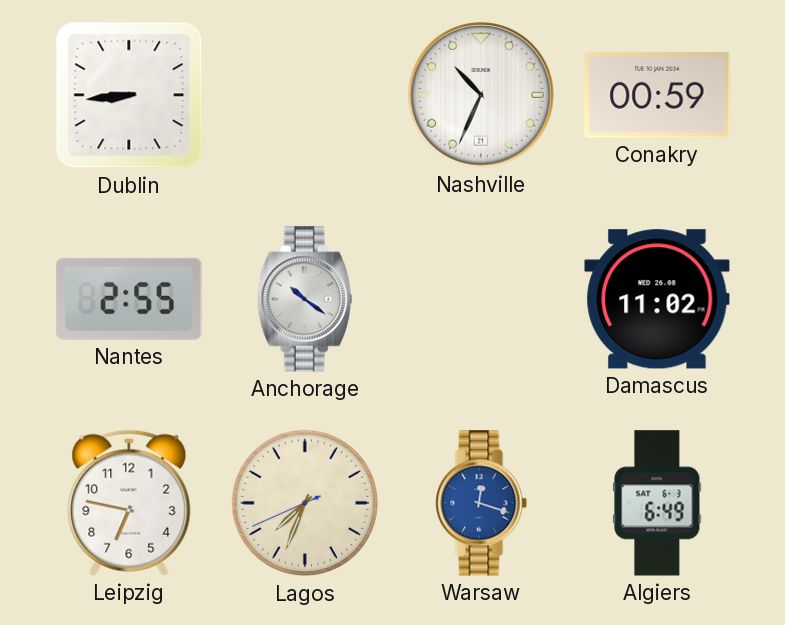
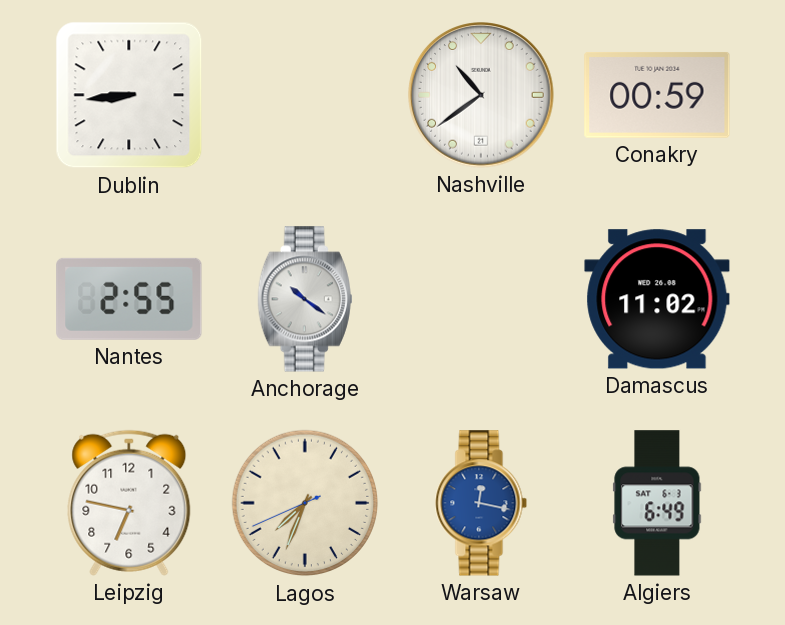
Nashville: 10:34 -> 10:39
Warsaw: 12:18 -> 12:17
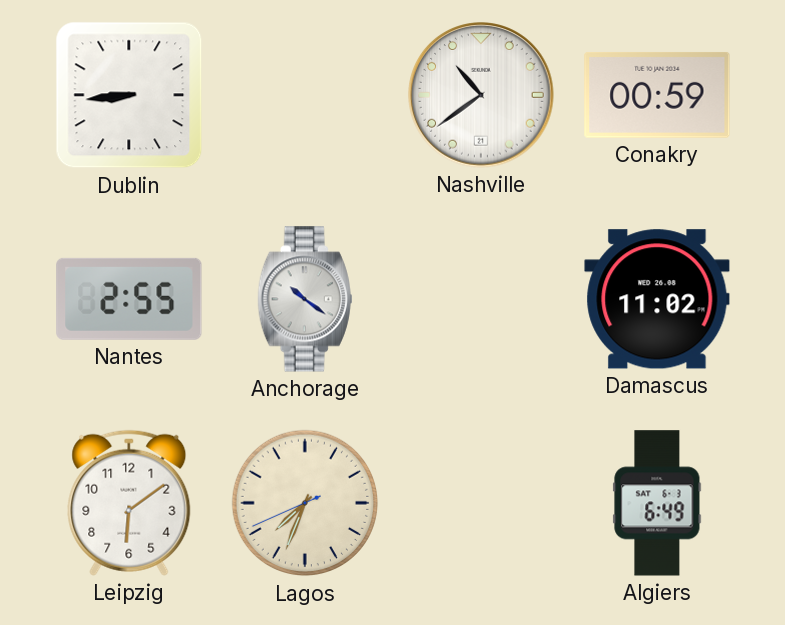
Leipzig: 6:47 -> 6:09
Warsaw: 12:17 -> none
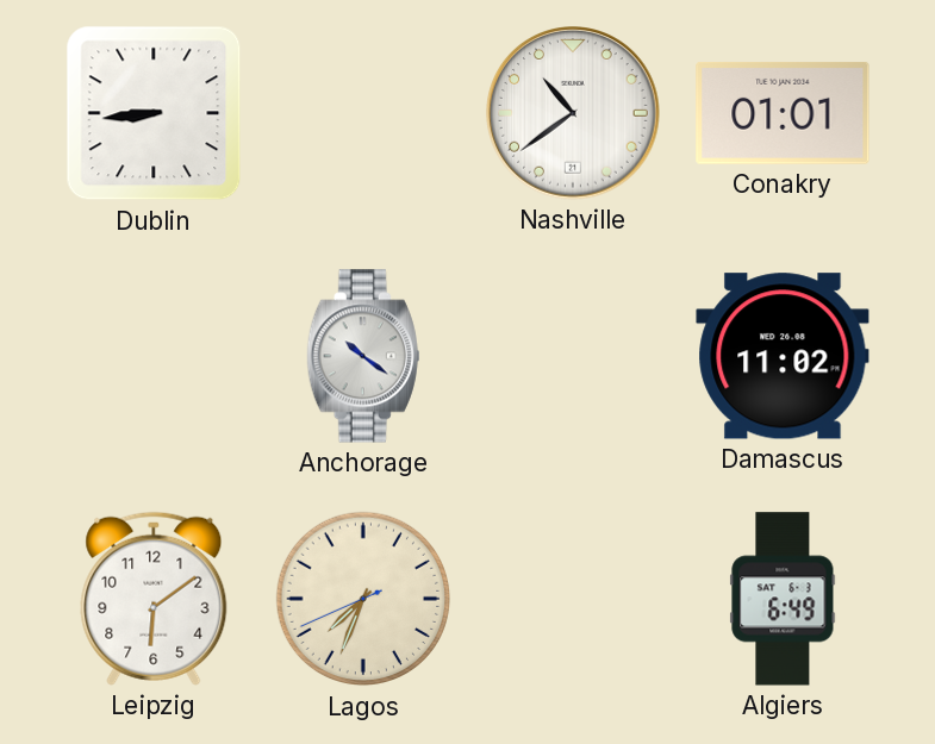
Conakry: 00:59 -> 01:01
Nantes: 2:55 -> none
